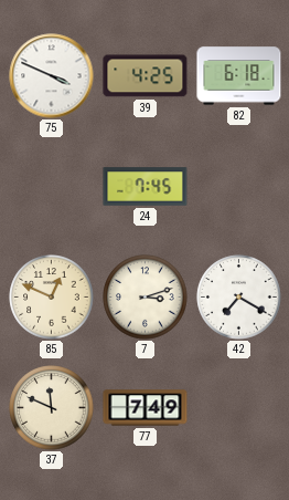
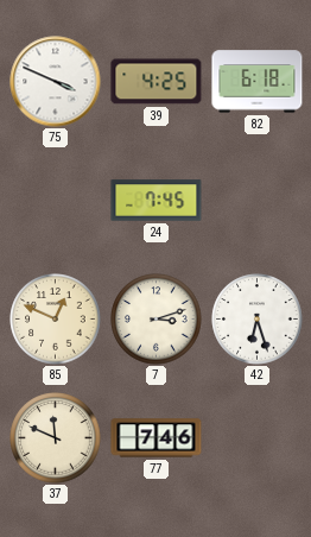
42: 7:20 -> 6:27
77: 7:49 -> 7:46
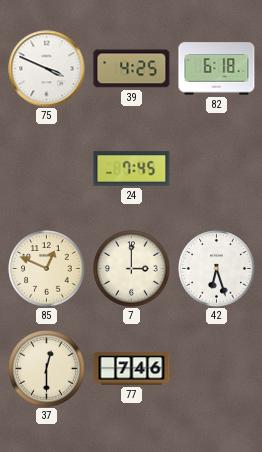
7: 3:12 -> 3:00
37: 11:49 -> 12:30
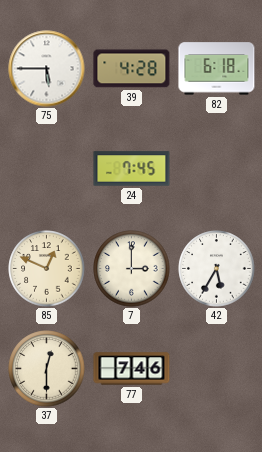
75: 3:49 -> 5:45
39: 4:25 -> 4:28
42: 6:27 -> 5:35
